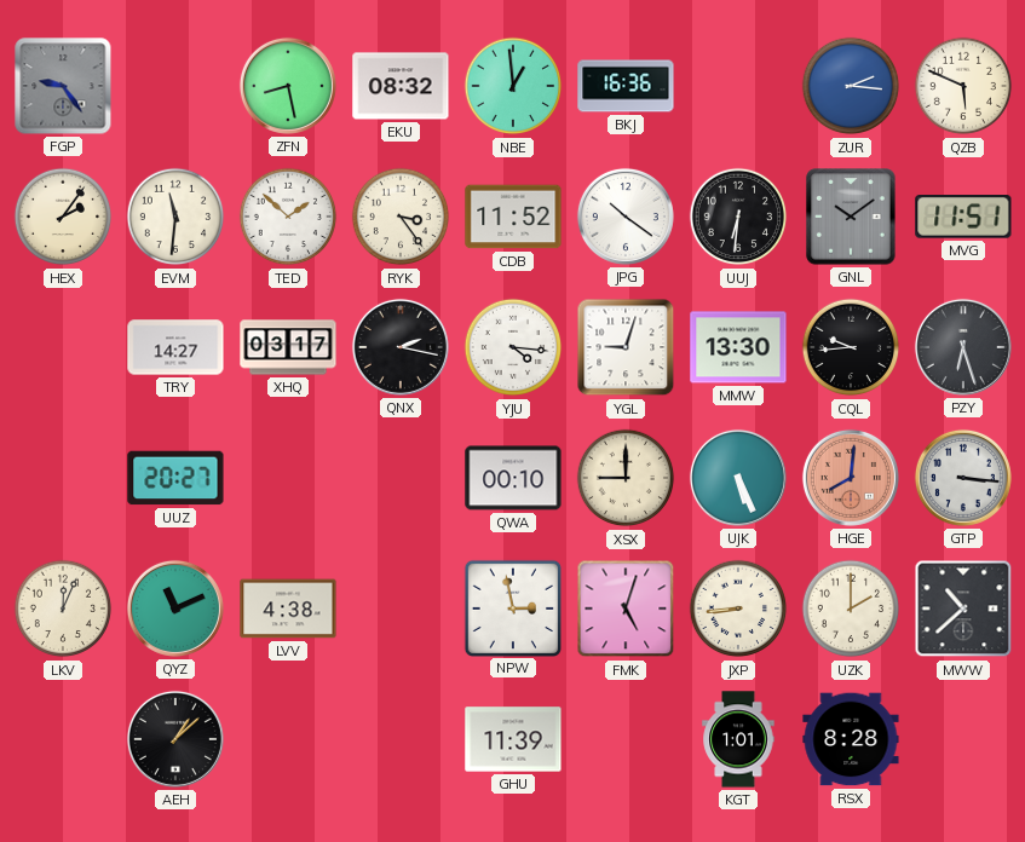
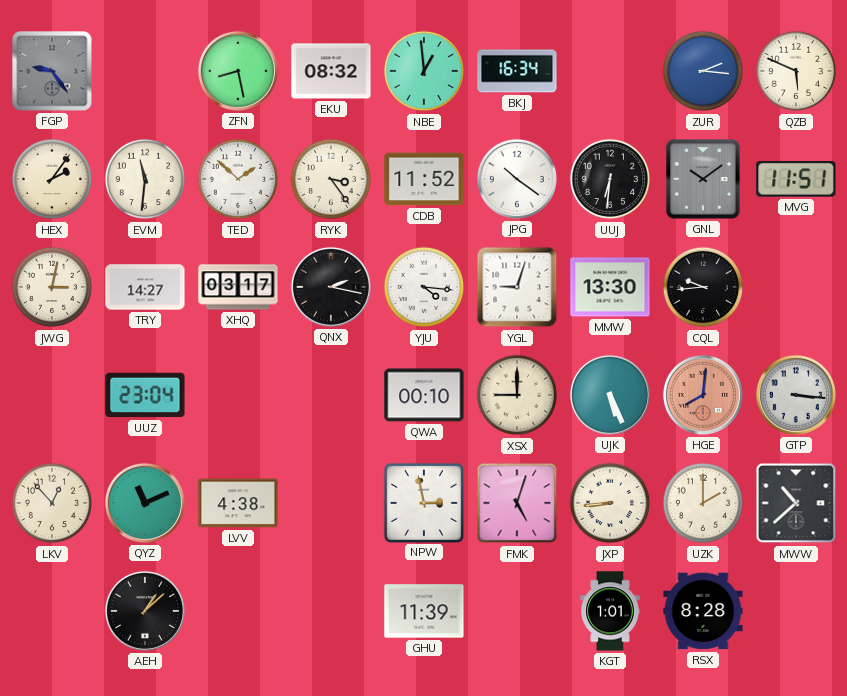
BKJ: 16:36 -> 16:34
JWG: none -> 3:02
PZY: 6:27 -> none
UUZ: 20:27 -> 23:04
LKV: 12:04 -> 12:53
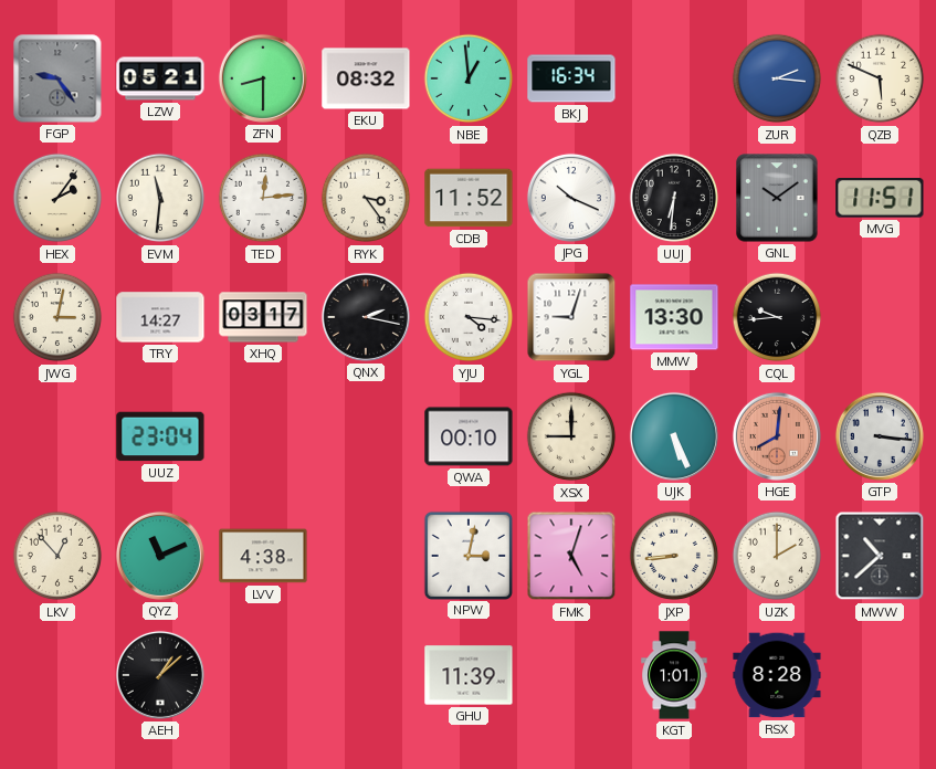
LZW: none -> 05:21
ZFN: 8:28 -> 8:30
TED: 1:52 -> 12:14
JPG: 10:21 -> 10:19
NPW: 2:58 -> 3:02
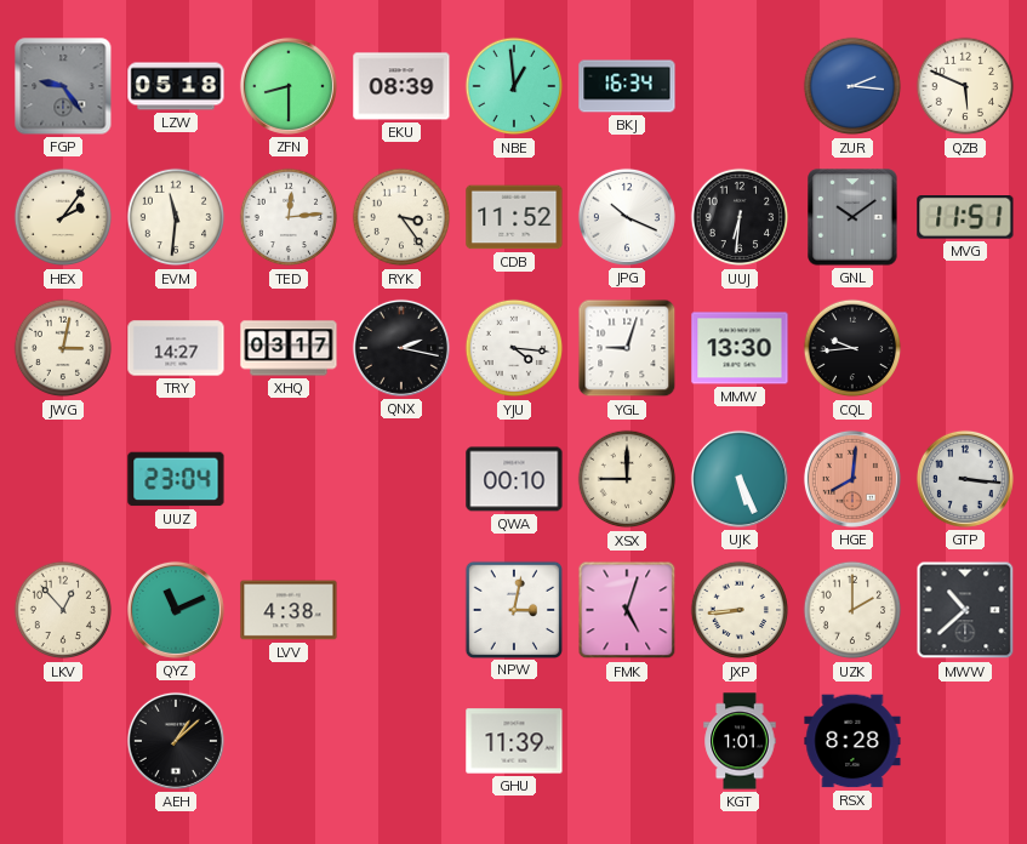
LZW: 05:21 -> 05:18
EKU: 08:32 -> 08:39
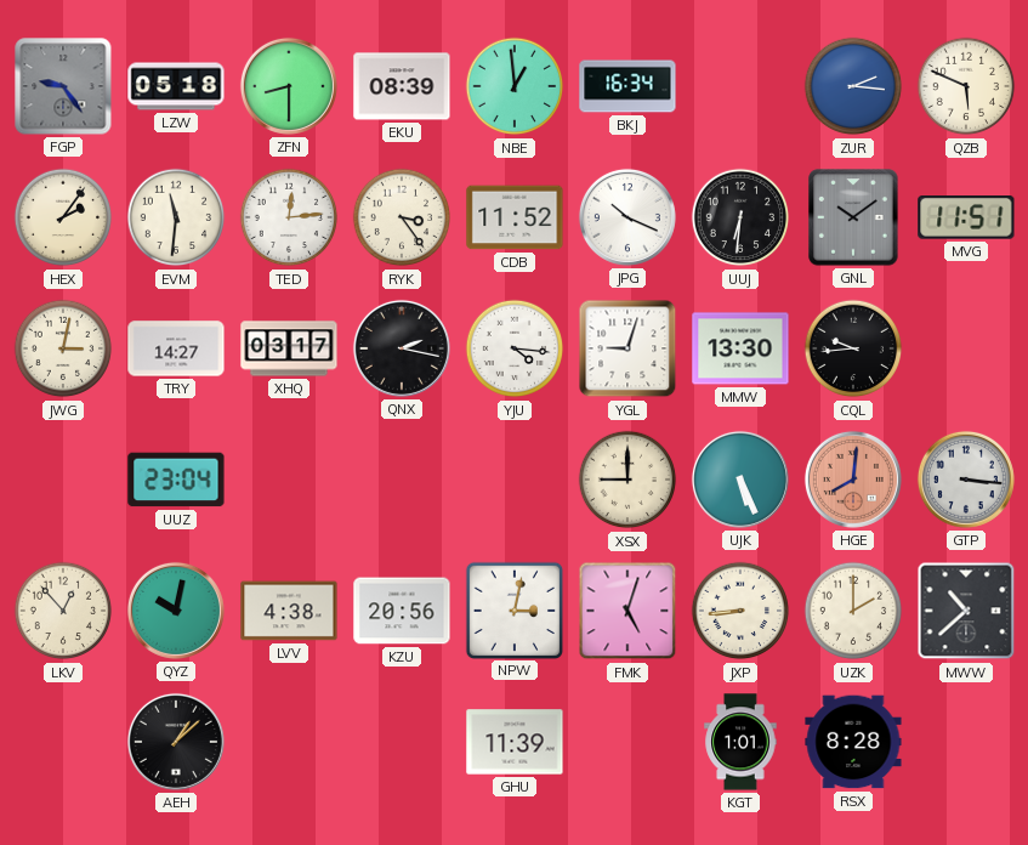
QWA: 00:10 -> none
QYZ: 11:11 -> 10:02
KZU: none -> 20:56
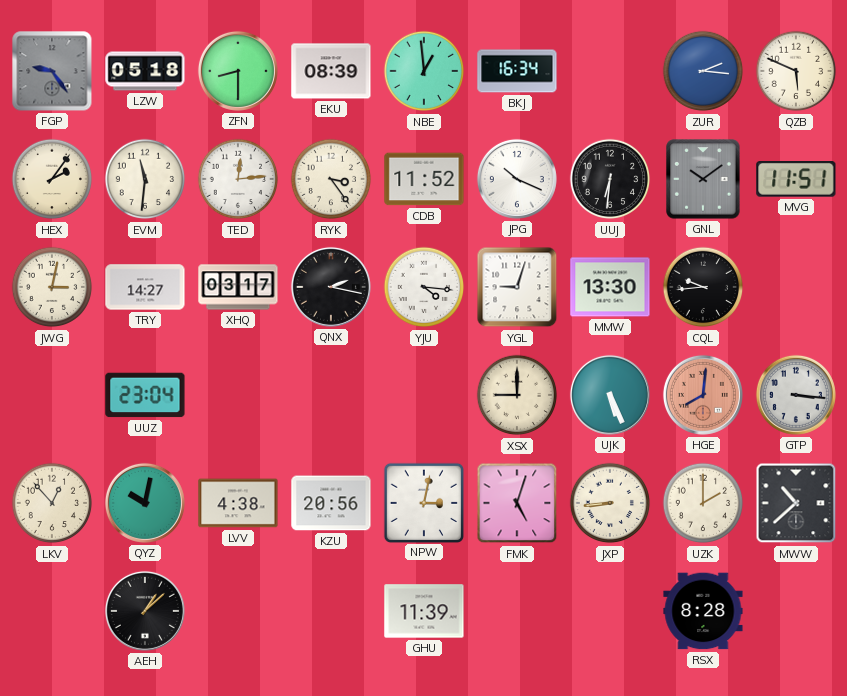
KGT: 1:01 -> none
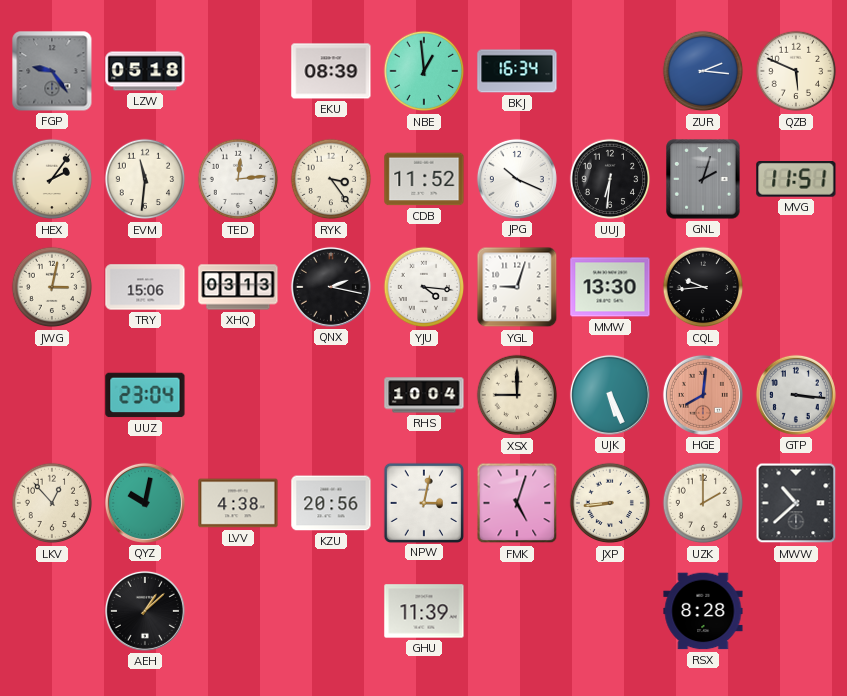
ZFN: 8:30 -> none
GNL: 10:09 -> 2:03
TRY: 14:27 -> 15:06
XHQ: 03:17 -> 03:13
RHS: none -> 10:04
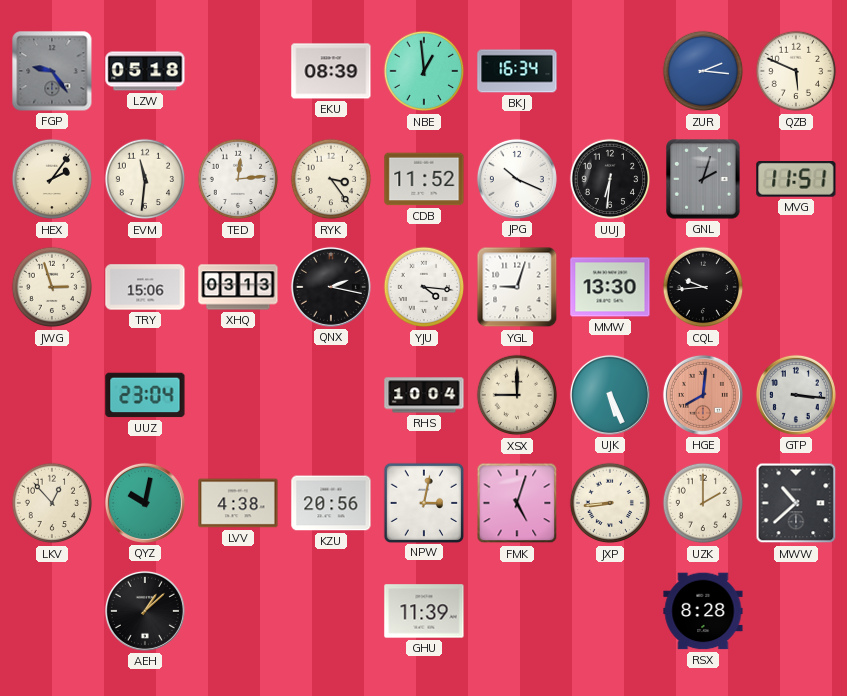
JWG: 3:02 -> 2:57
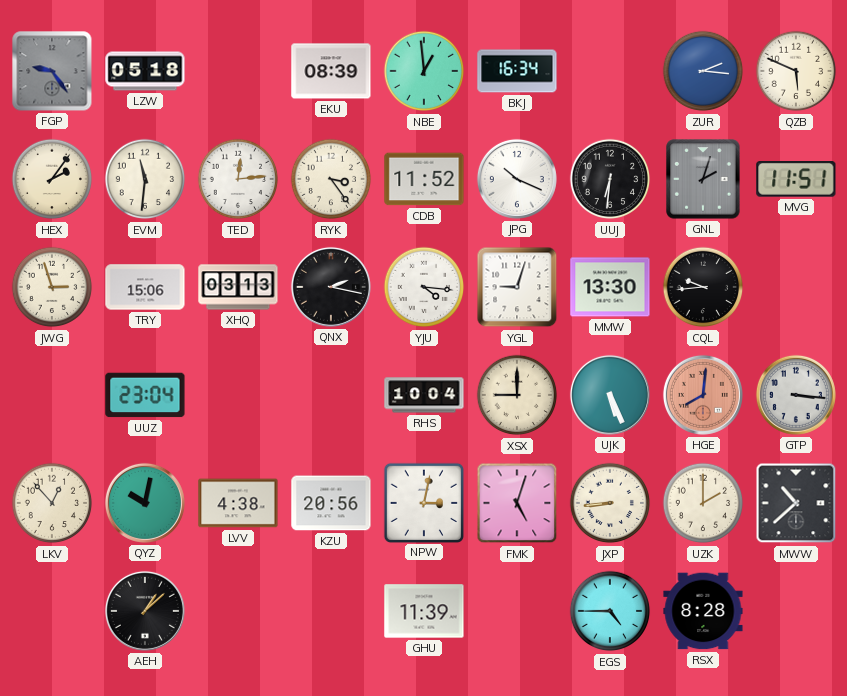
EGS: none -> 4:45
